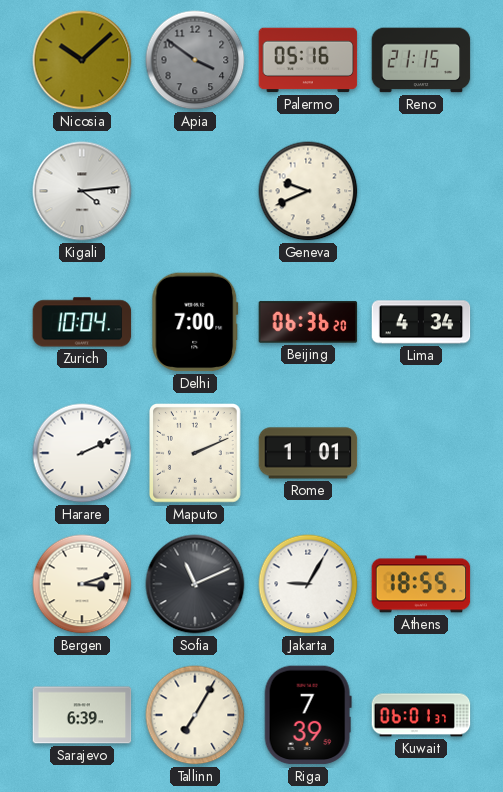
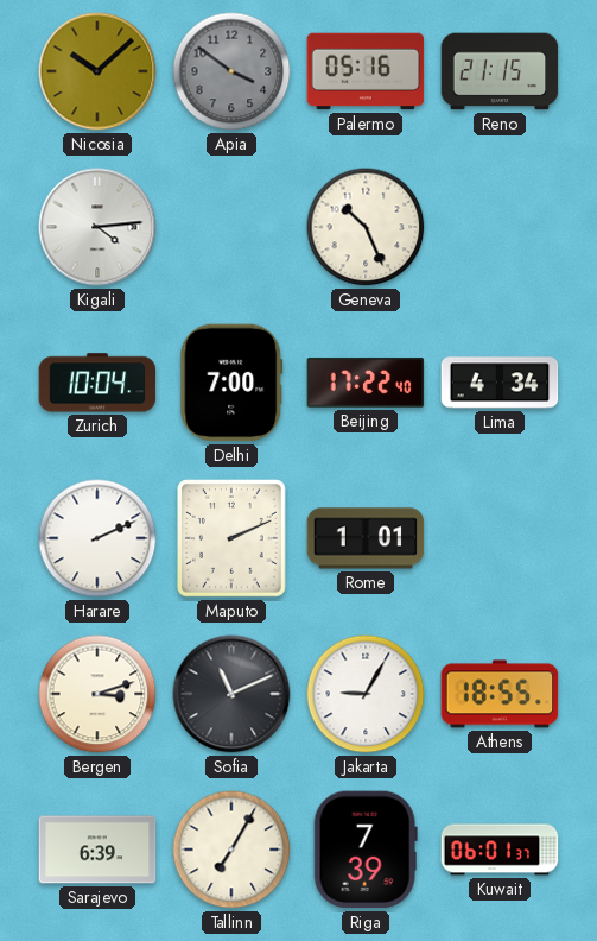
Geneva: 9:41 -> 10:26
Beijing: 06:36 -> 17:22
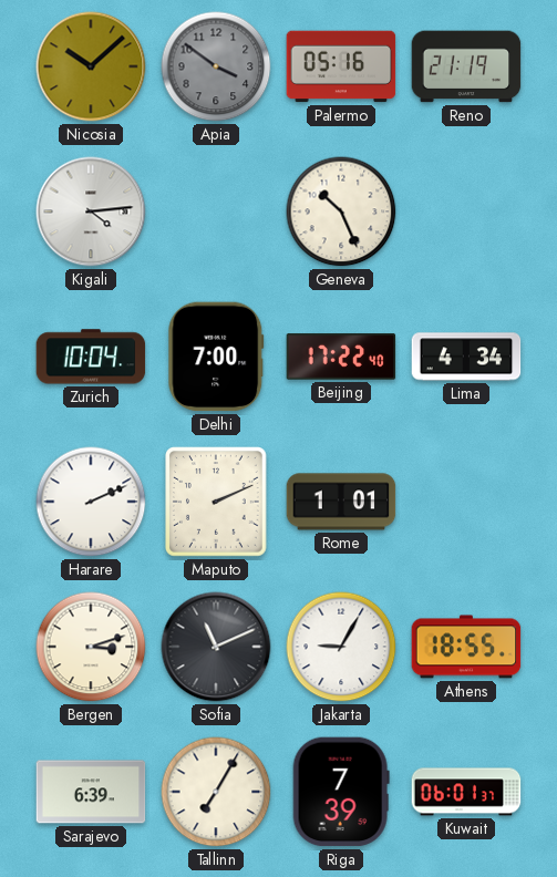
Reno: 21:15 -> 21:19
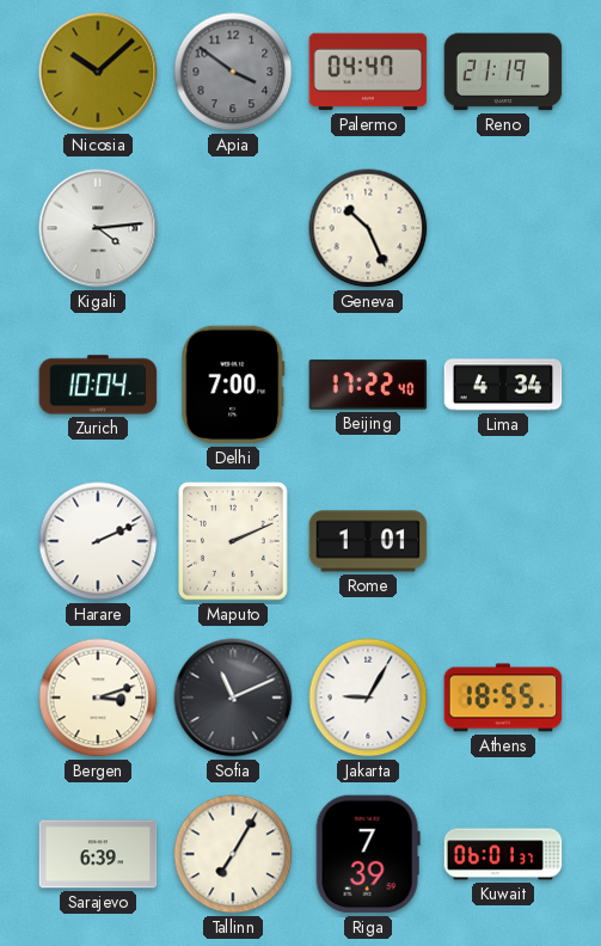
Palermo: 05:16 -> 04:47
